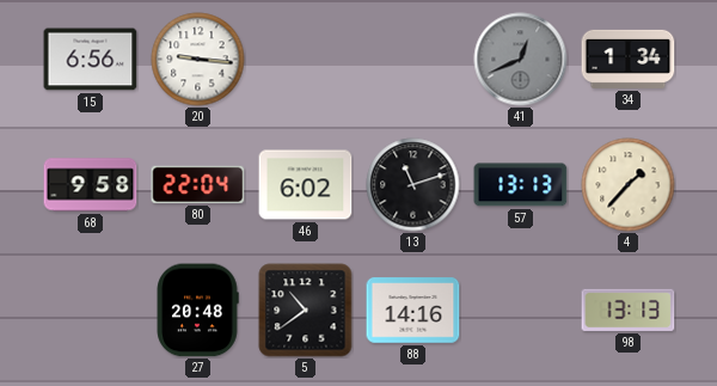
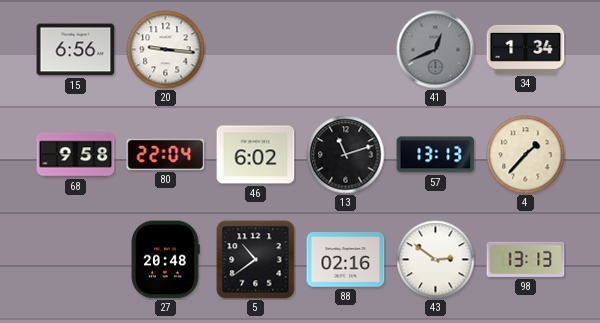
88: 14:16 -> 02:16
43: none -> 2:51
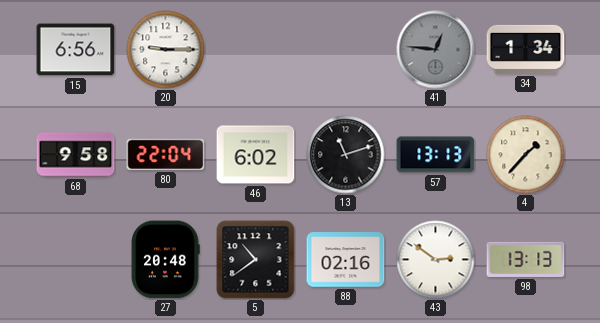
20: 9:16 -> 9:15
41: 12:41 -> 12:46
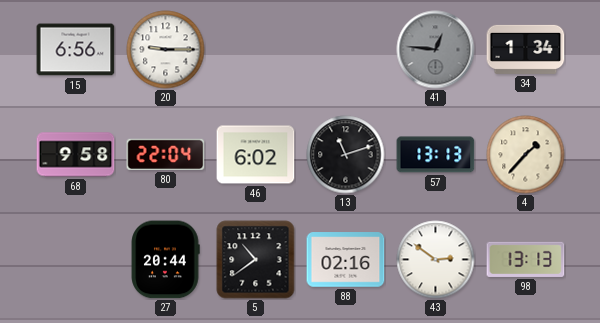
27: 20:48 -> 20:44
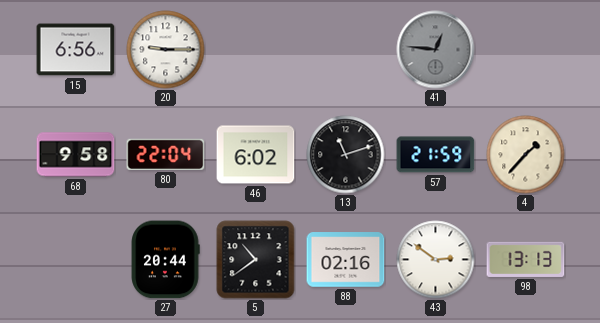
34: 1:34 -> none
57: 13:13 -> 21:59
